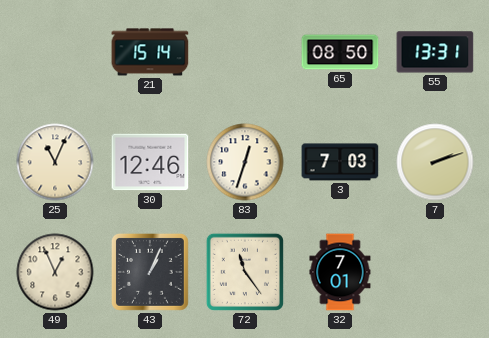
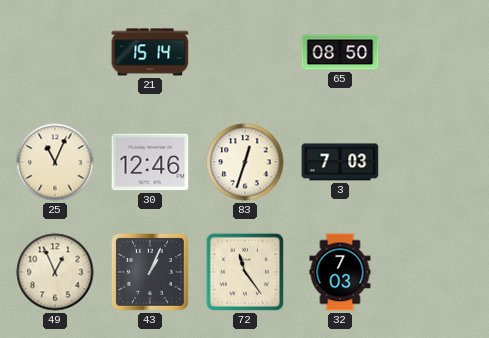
55: 13:31 -> none
7: 2:12 -> none
32: 7:01 -> 7:03
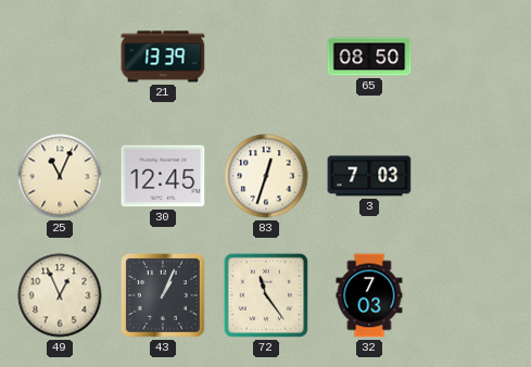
21: 15:14 -> 13:39
30: 12:46 -> 12:45
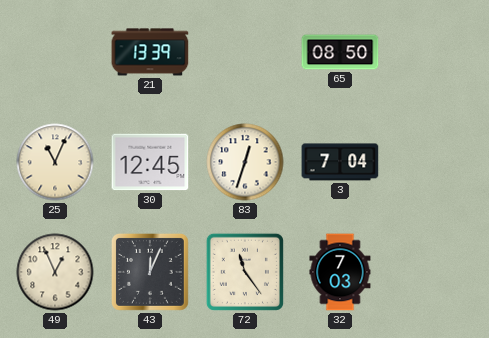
3: 7:03 -> 7:04
43: 1:04 -> 12:04
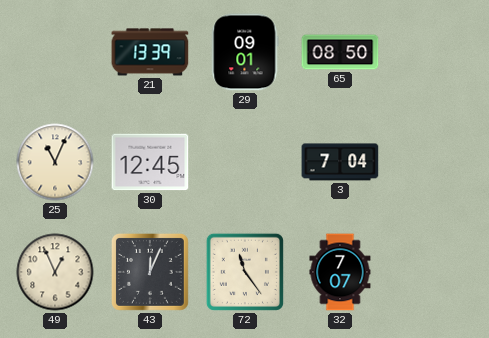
29: none -> 09:01
83: 12:33 -> none
32: 7:03 -> 7:07
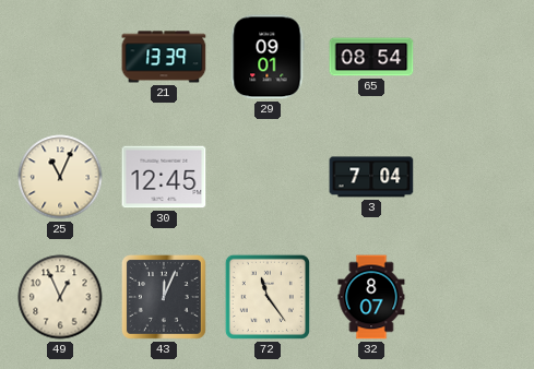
65: 08:50 -> 08:54
32: 7:07 -> 8:07
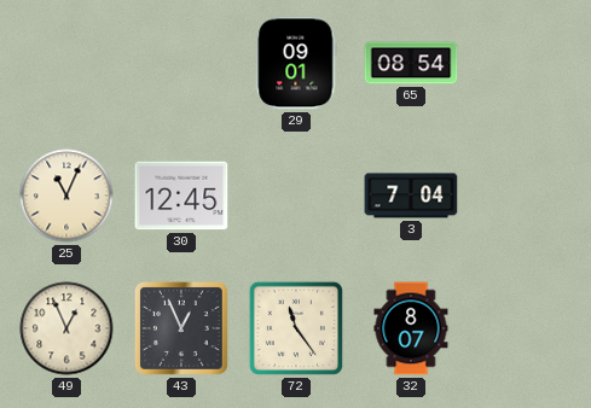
21: 13:39 -> none
43: 12:04 -> 12:56
